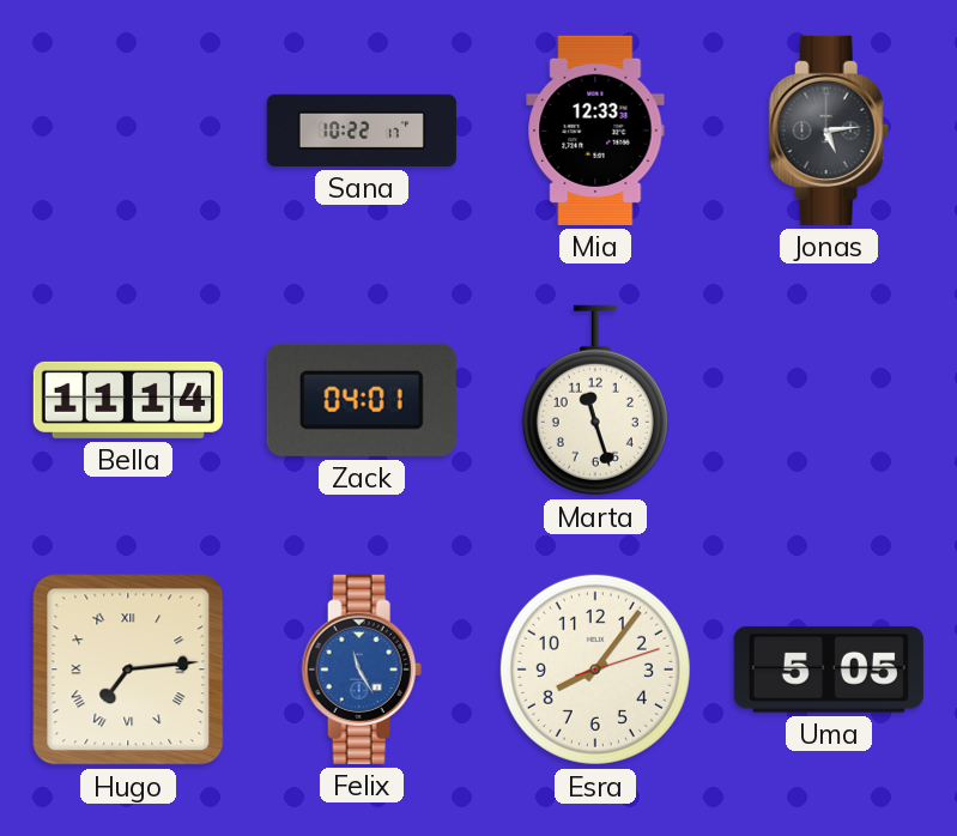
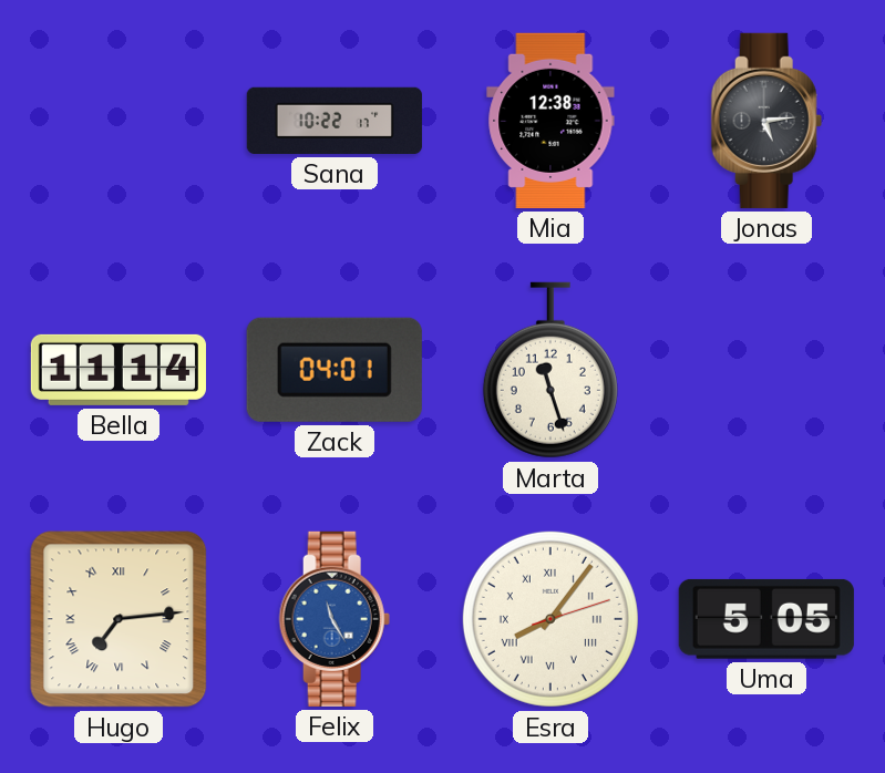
Mia: 12:33 -> 12:38
Esra numerals: Arabic -> Roman
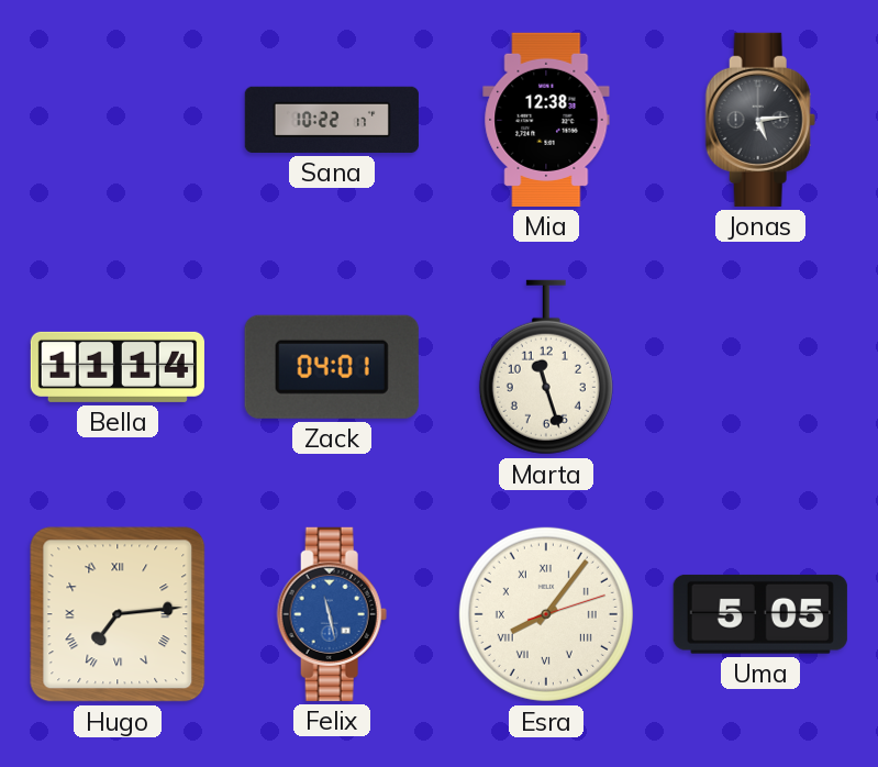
Felix: 11:25 -> 11:28
